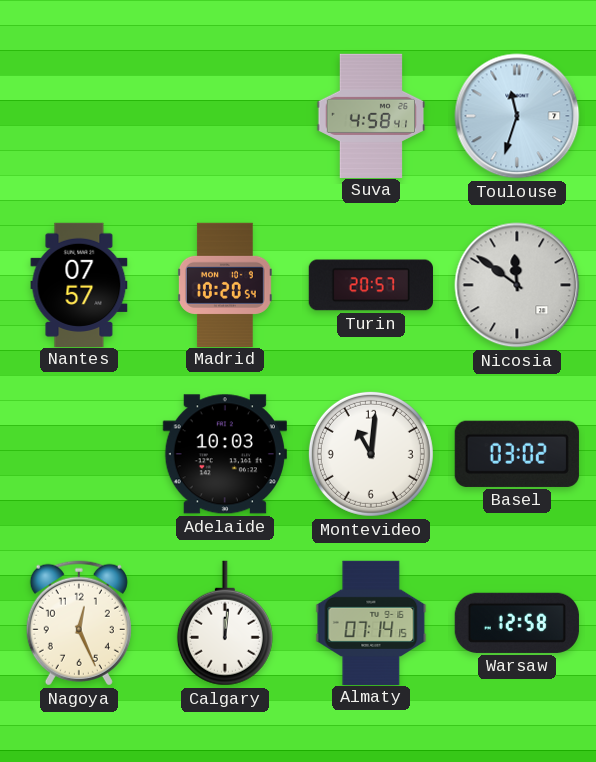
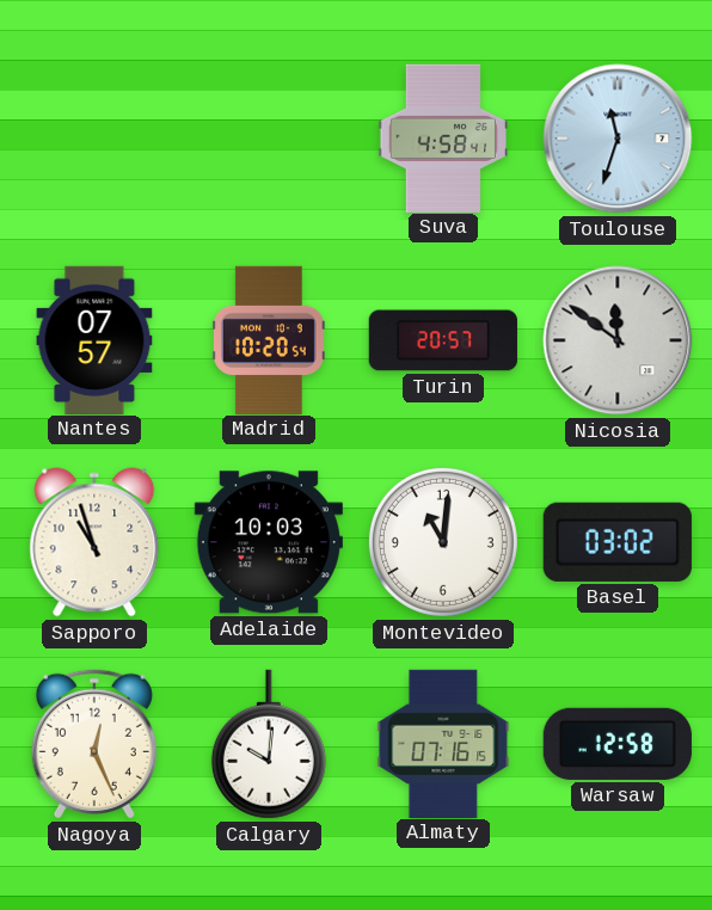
Sapporo: none -> 10:57
Calgary: 12:01 -> 10:01
Almaty: 07:14 -> 07:16
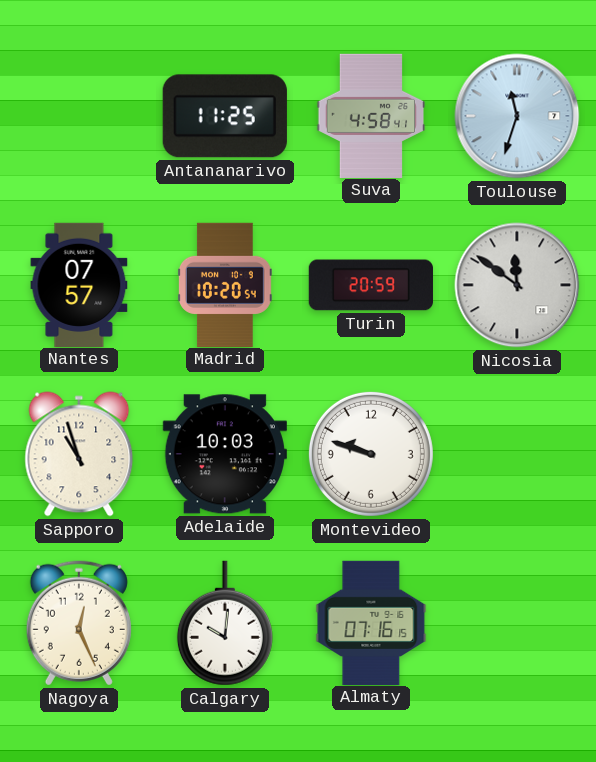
Antananarivo: none -> 11:25
Turin: 20:57 -> 20:59
Montevideo: 11:01 -> 9:48
Basel: 03:02 -> none
Warsaw: 12:58 -> none
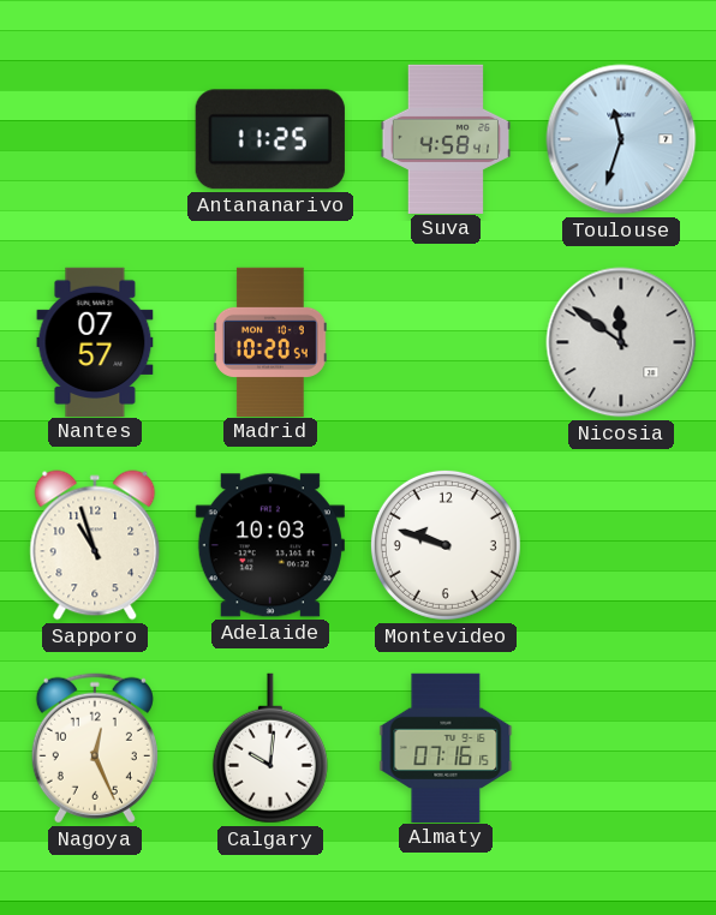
Turin: 20:59 -> none
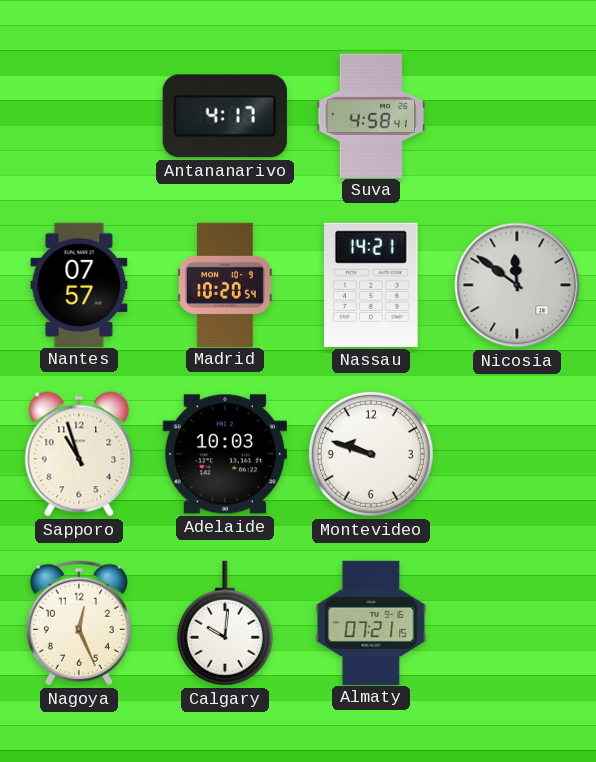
Antananarivo: 11:25 -> 4:17
Toulouse: 11:33 -> none
Nassau: none -> 14:21
Almaty: 07:16 -> 07:21
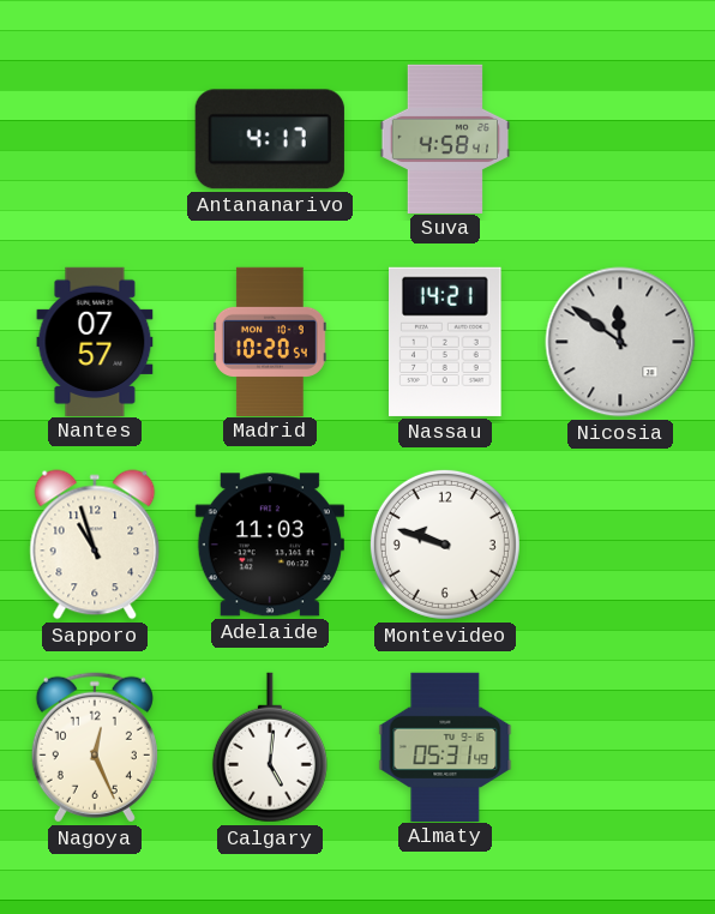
Adelaide: 10:03 -> 11:03
Calgary: 10:01 -> 5:01
Almaty: 07:21 -> 05:31
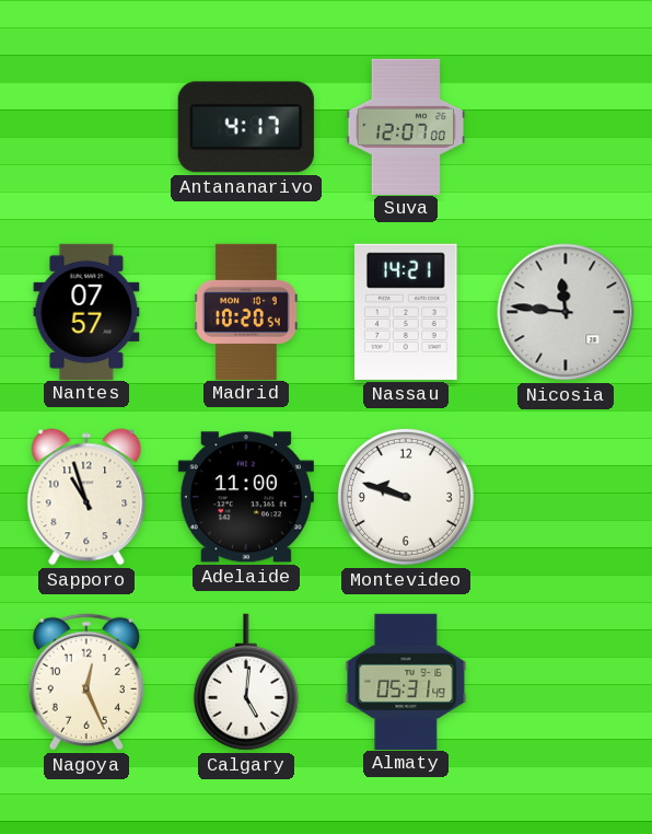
Suva: 4:58 -> 12:07
Nicosia: 11:51 -> 11:46
Adelaide: 11:03 -> 11:00
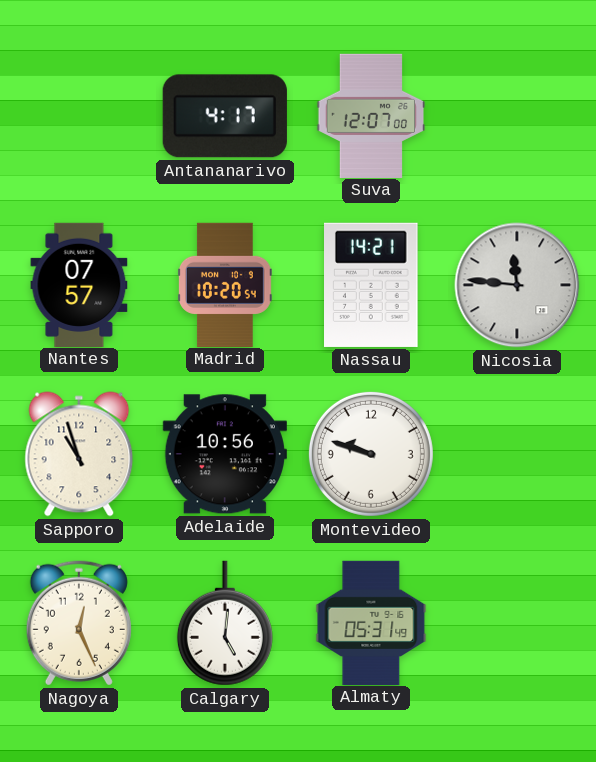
Adelaide: 11:00 -> 10:56
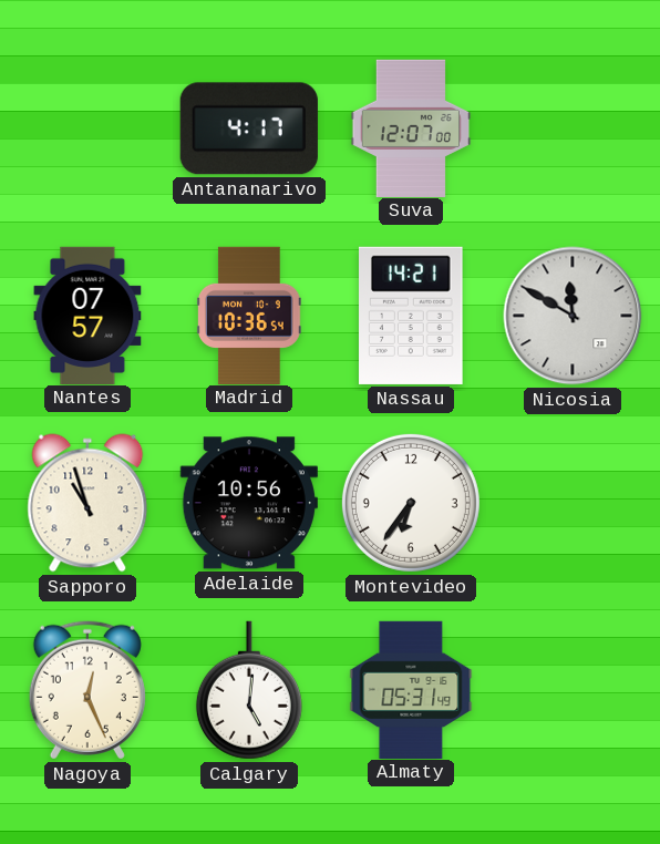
Madrid: 10:20 -> 10:36
Nicosia: 11:46 -> 11:50
Montevideo: 9:48 -> 6:36
